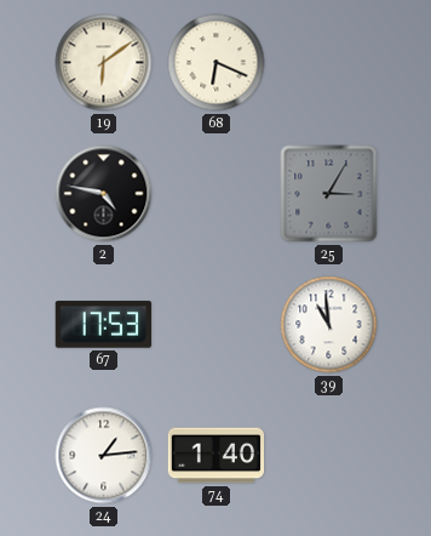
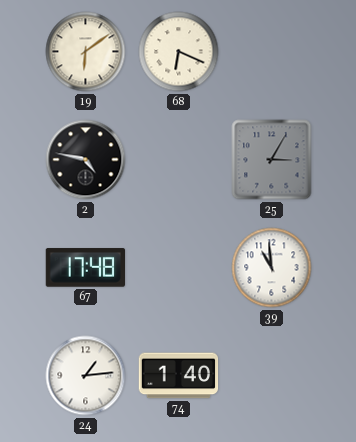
67: 17:53 -> 17:48
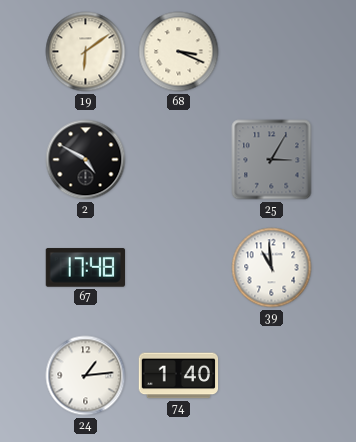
68: 6:19 -> 3:19
2: 4:47 -> 4:50
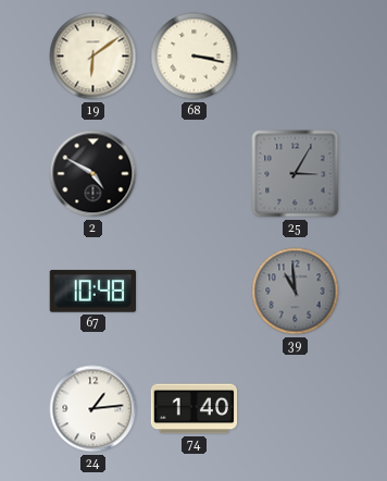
68: 3:19 -> 3:17
67: 17:48 -> 10:48
39 dial: white -> grey
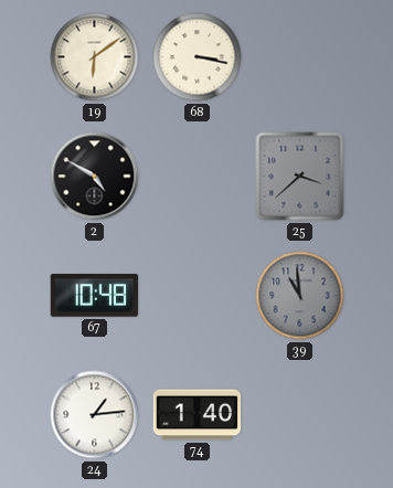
25: 3:05 -> 3:38
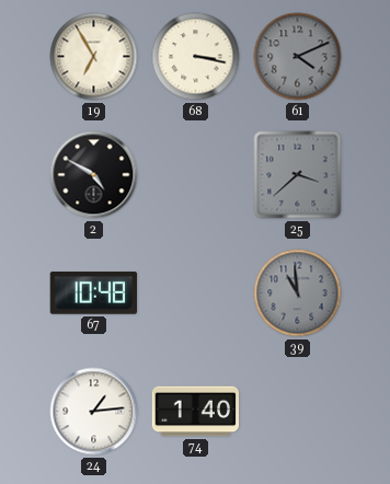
19: 6:09 -> 6:55
61: none -> 4:11
